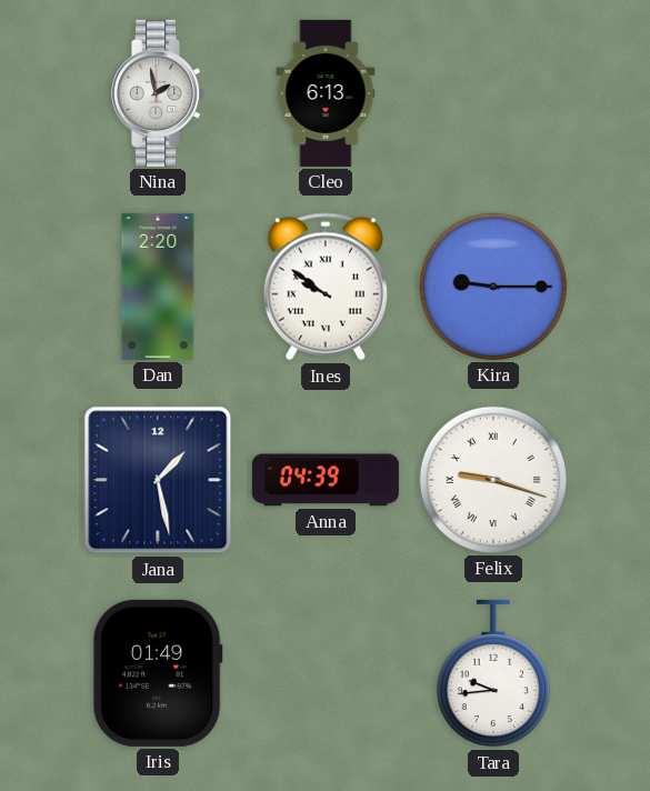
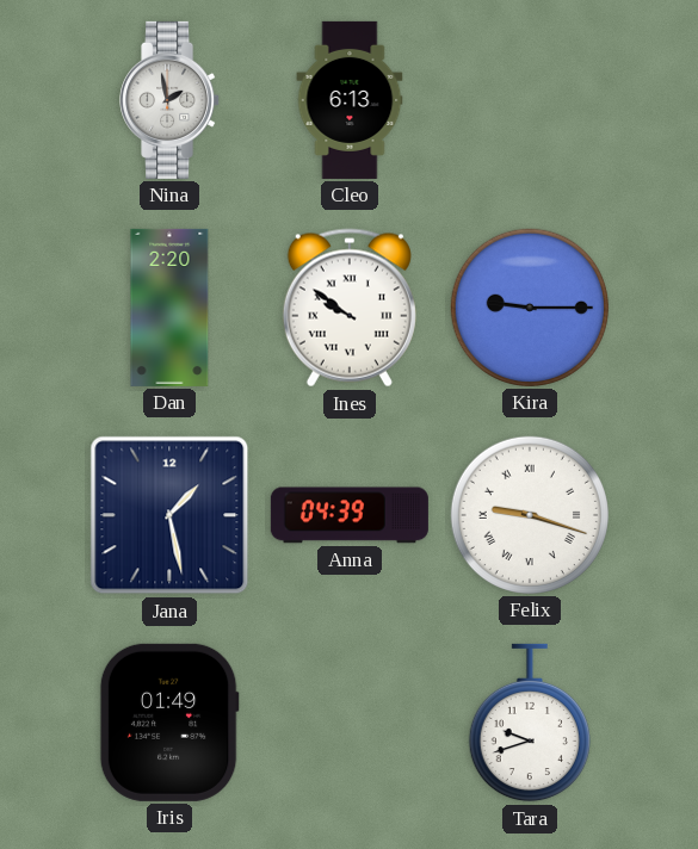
Tara: 9:44 -> 9:42
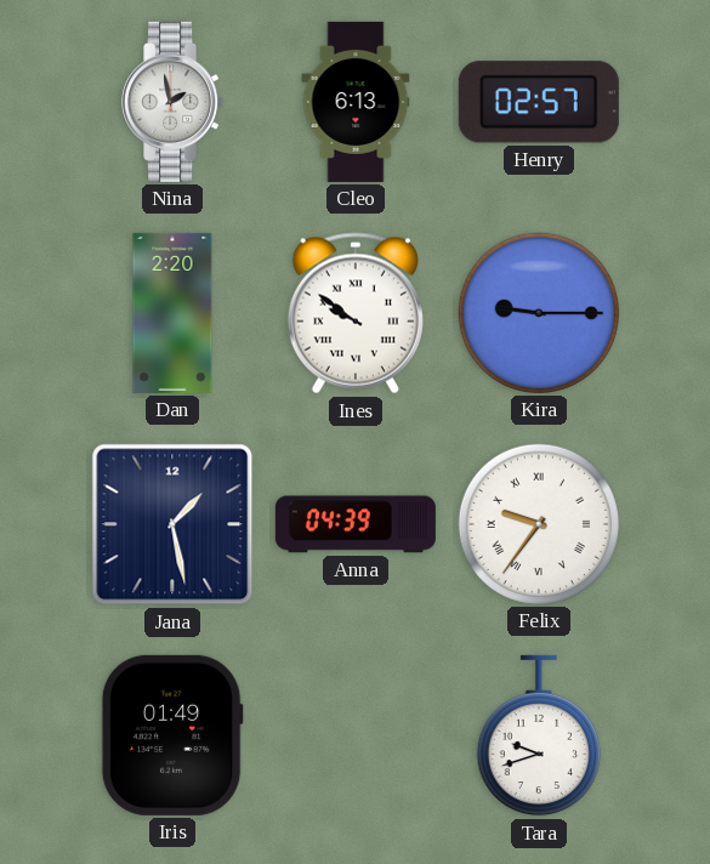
Henry: none -> 02:57
Felix: 9:18 -> 9:36
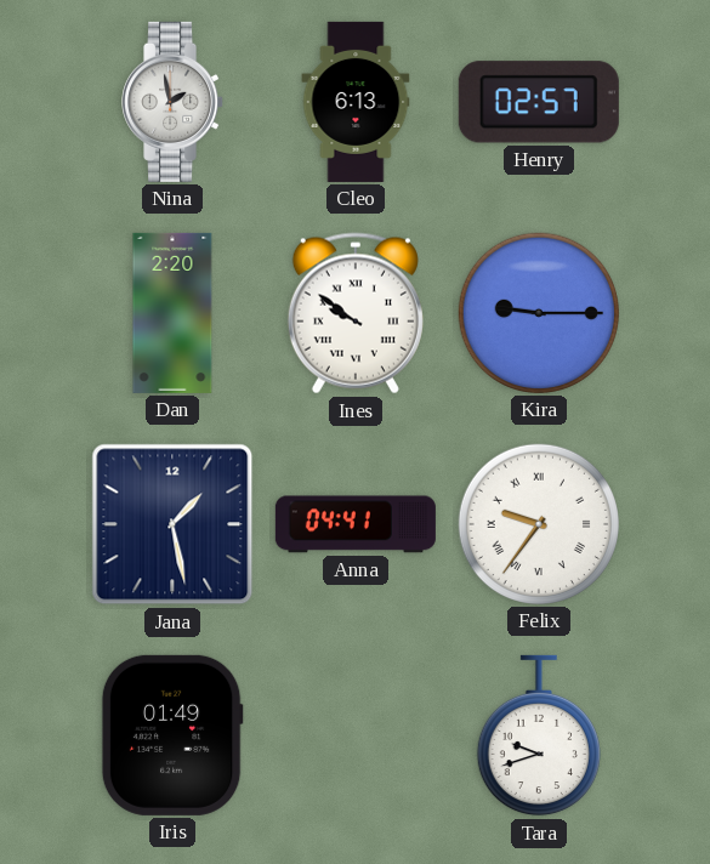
Anna: 04:39 -> 04:41
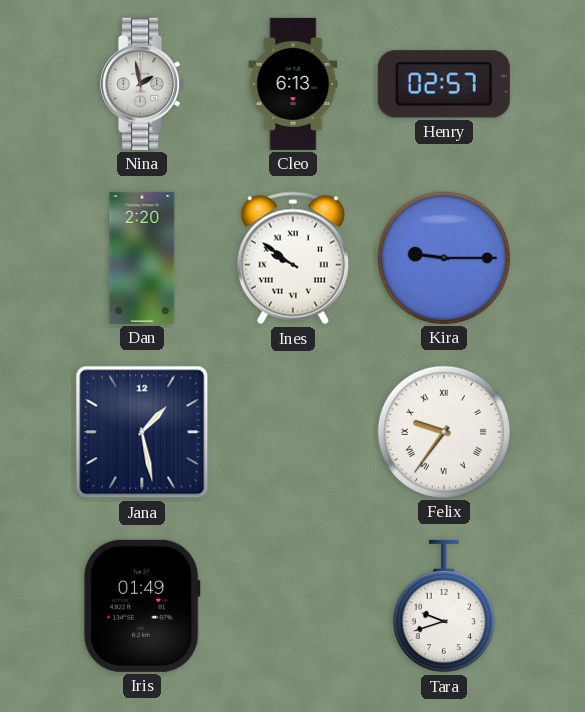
Anna: 04:41 -> none
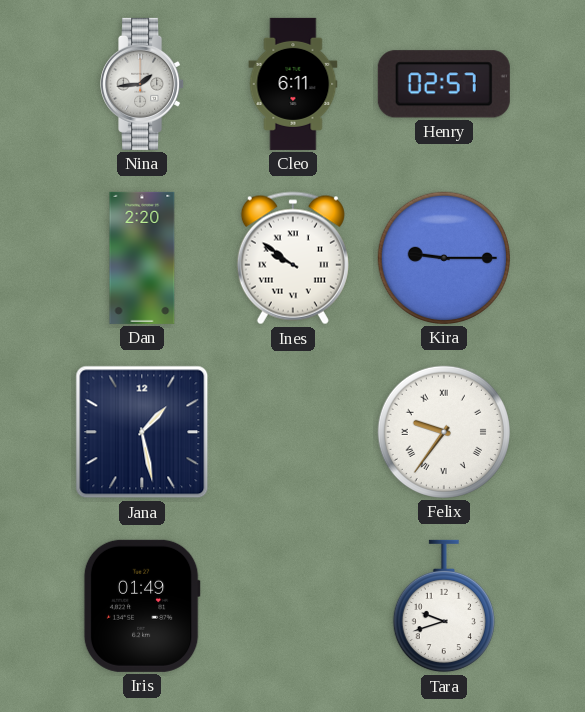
Nina: 1:58 -> 1:44
Cleo: 6:13 -> 6:11
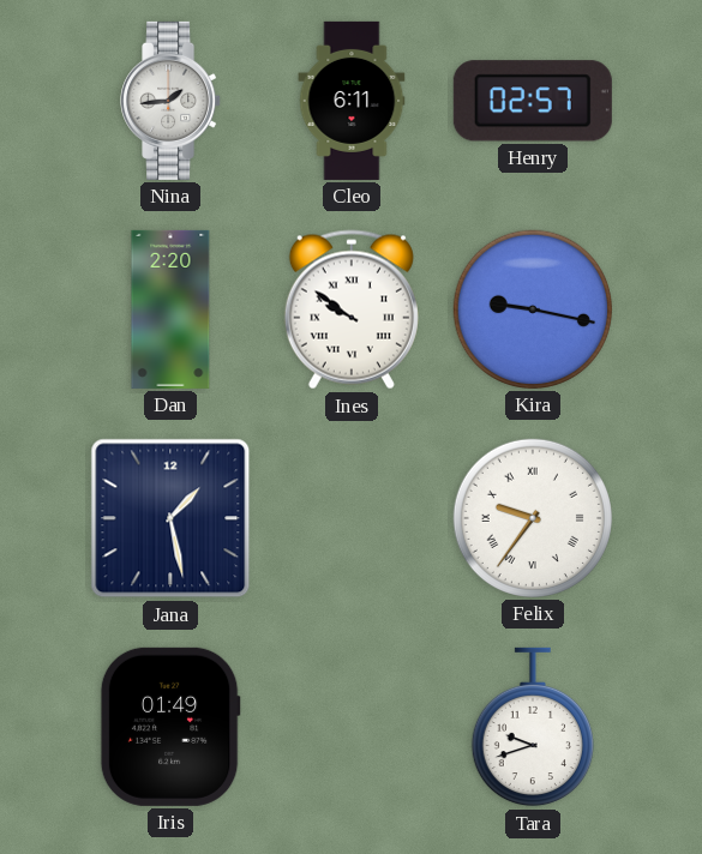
Kira: 9:15 -> 9:17
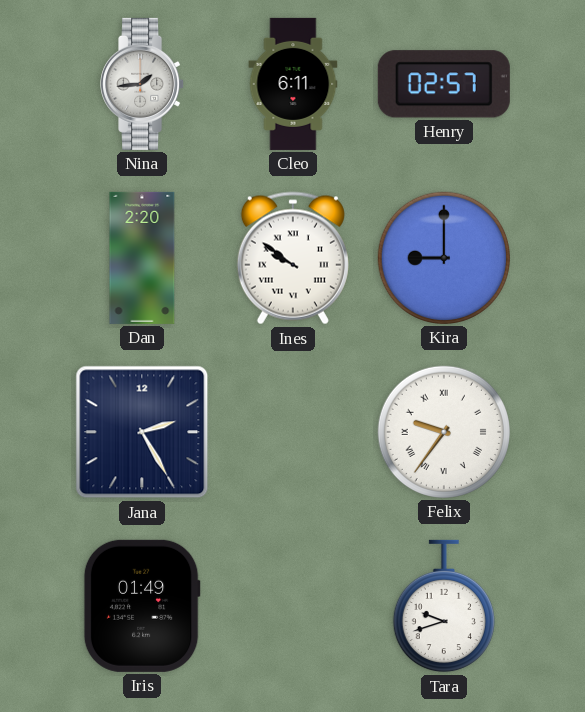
Kira: 9:17 -> 9:00
Jana: 1:28 -> 2:25
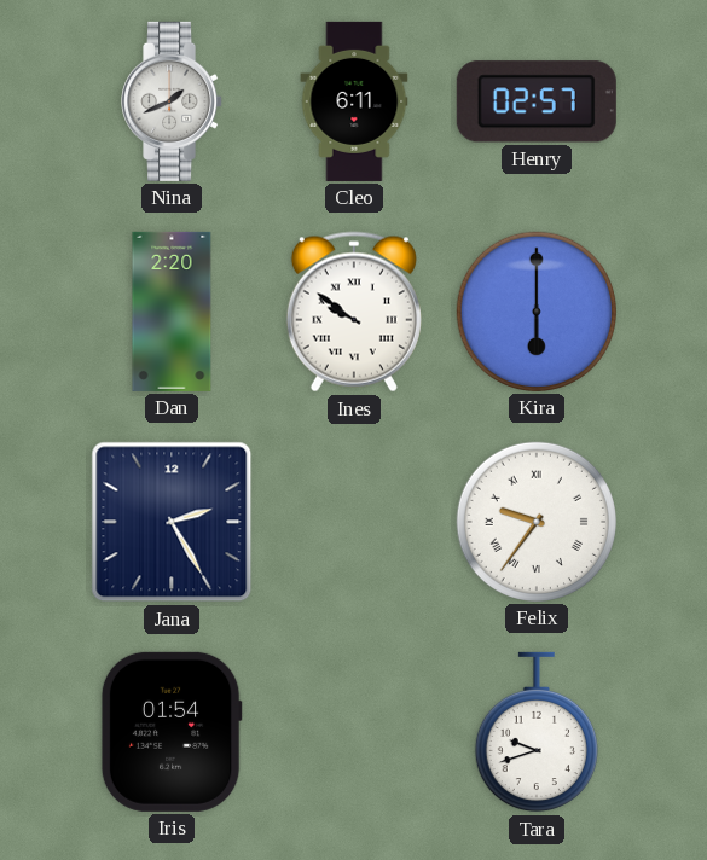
Nina: 1:44 -> 1:41
Kira: 9:00 -> 6:00
Iris: 01:49 -> 01:54
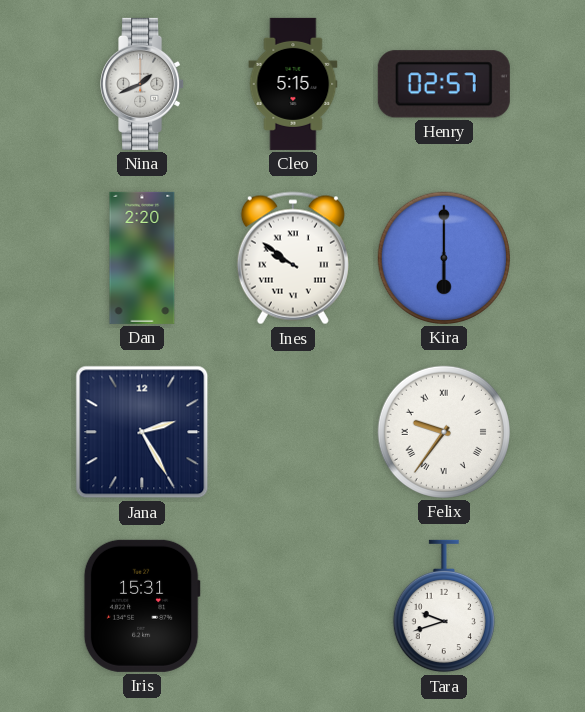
Cleo: 6:11 -> 5:15
Iris: 01:54 -> 15:31
